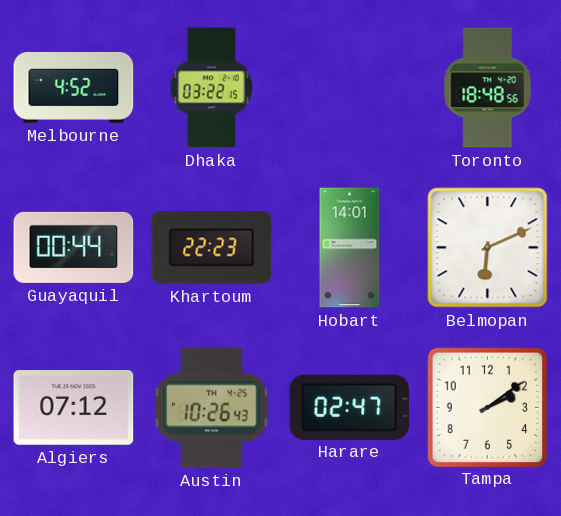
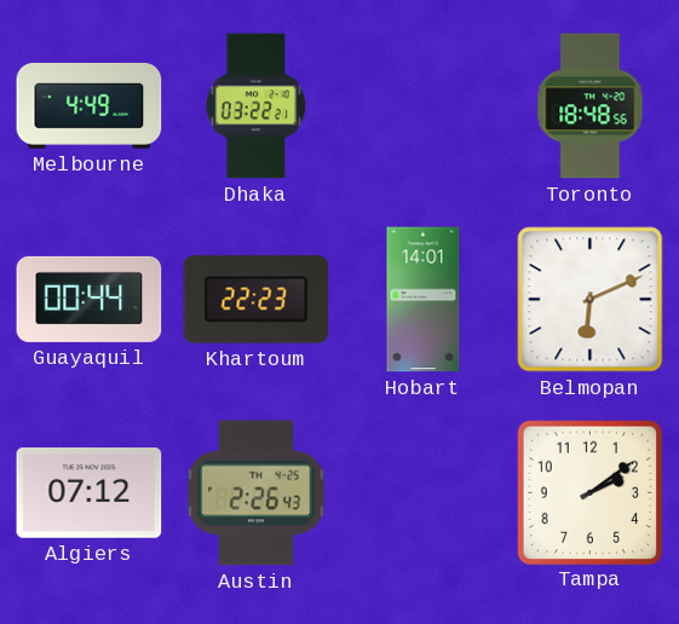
Melbourne: 4:52 -> 4:49
Dhaka: 03:22:15 -> 03:22:21
Austin: 10:26 -> 2:26
Harare: 02:47 -> none
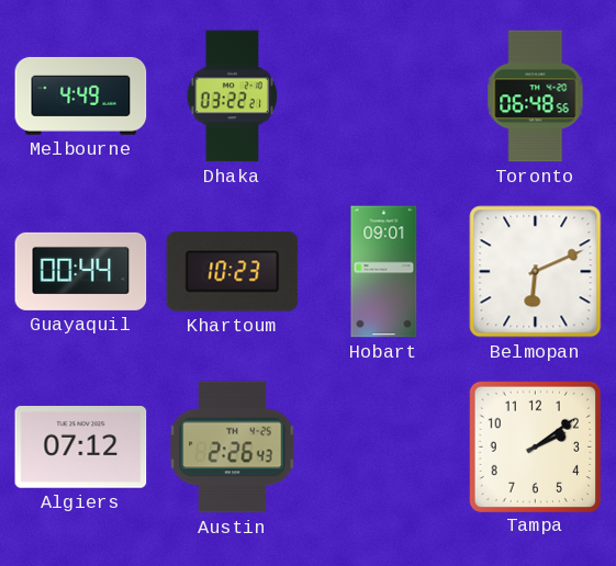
Toronto: 18:48 -> 06:48
Khartoum: 22:23 -> 10:23
Hobart: 14:01 -> 09:01
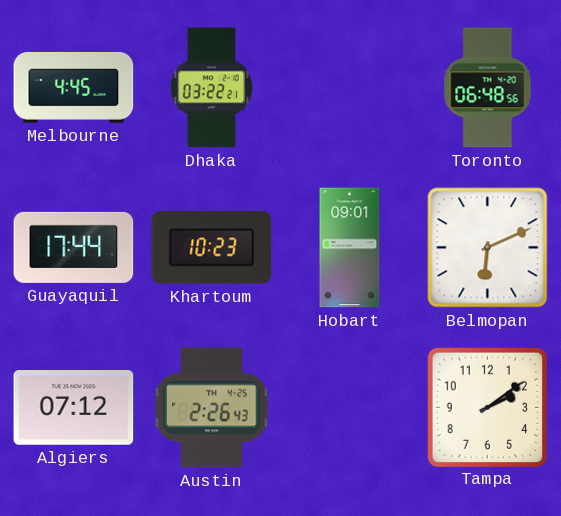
Melbourne: 4:49 -> 4:45
Guayaquil: 00:44 -> 17:44
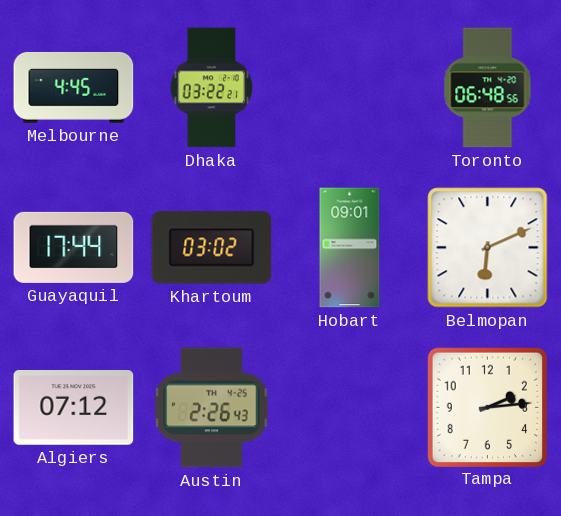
Khartoum: 10:23 -> 03:02
Tampa: 2:09 -> 2:14
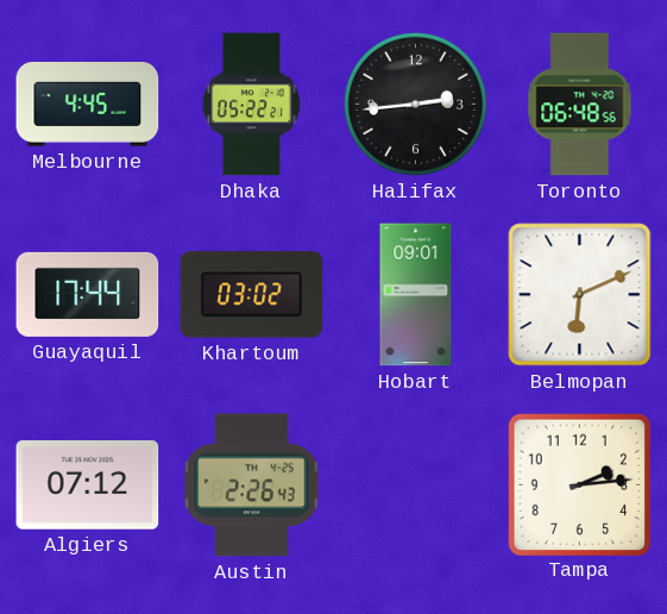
Dhaka: 03:22 -> 05:22
Halifax: none -> 2:44
